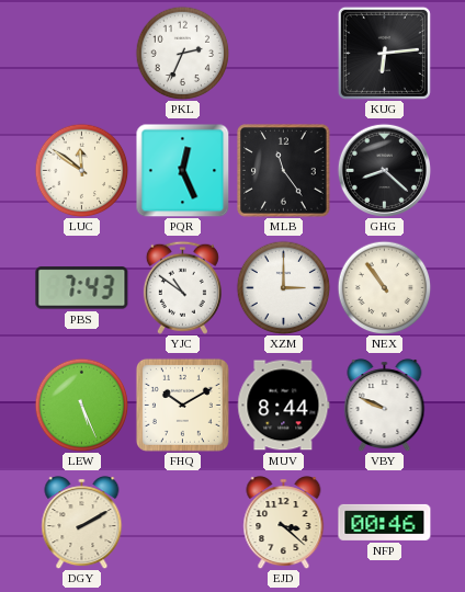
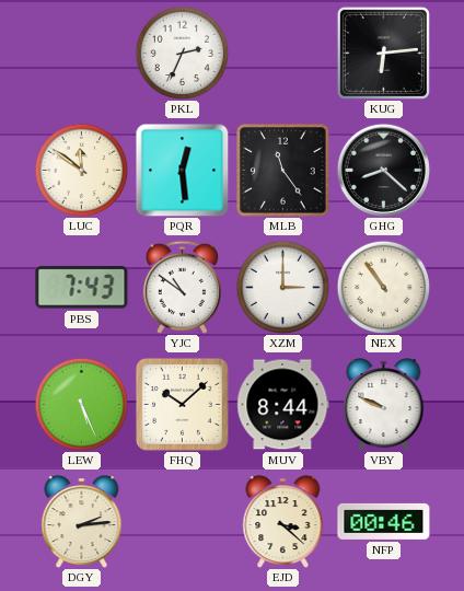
PQR: 12:26 -> 12:29
FHQ: 10:10 -> 10:08
DGY: 2:10 -> 2:14
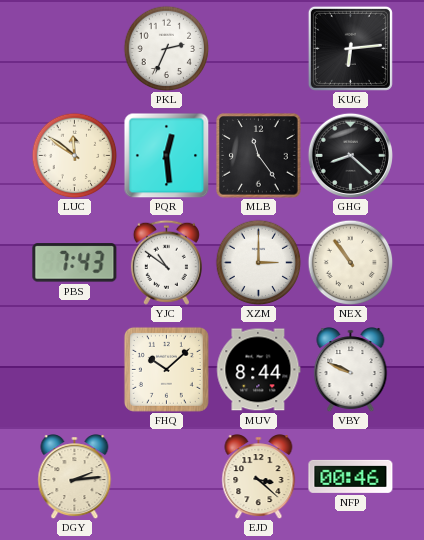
LEW: 5:26 -> none
